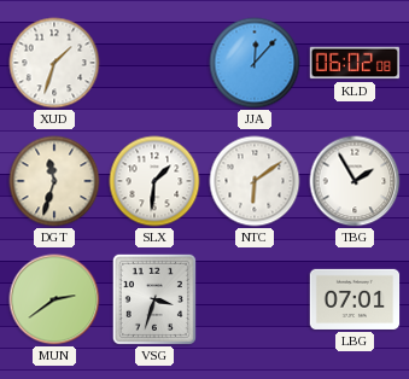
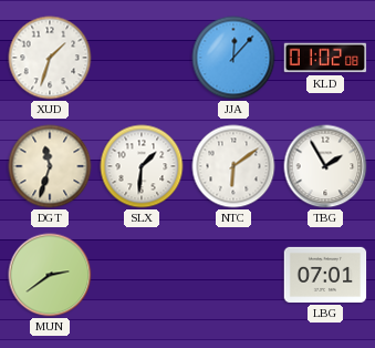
KLD: 06:02 -> 01:02
VSG: 3:33 -> none
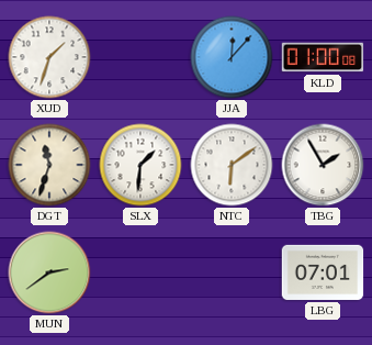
KLD: 01:02 -> 01:00
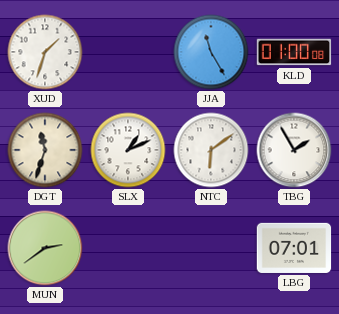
JJA: 12:07 -> 11:25
SLX: 1:31 -> 1:11
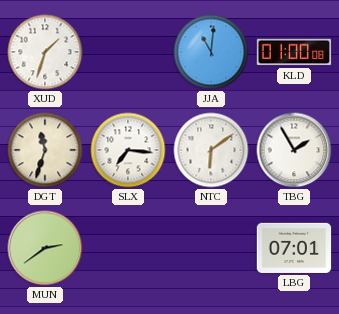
JJA: 11:25 -> 11:01
SLX: 1:11 -> 7:16
